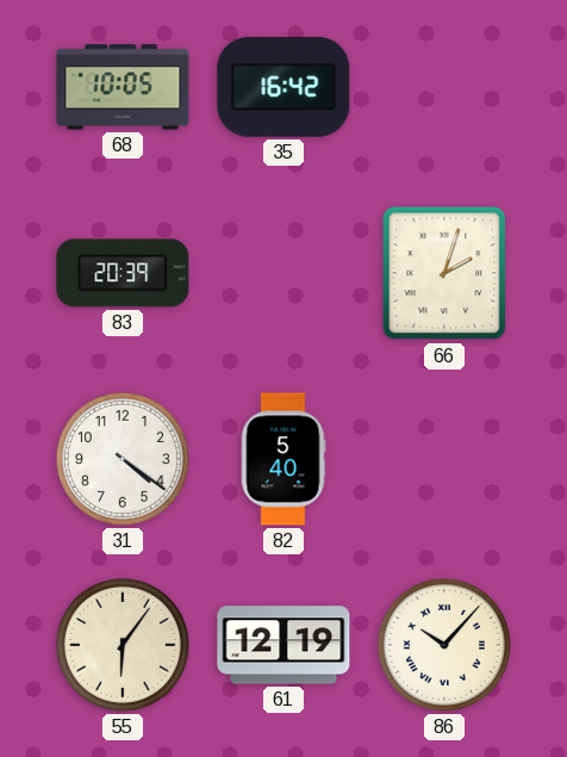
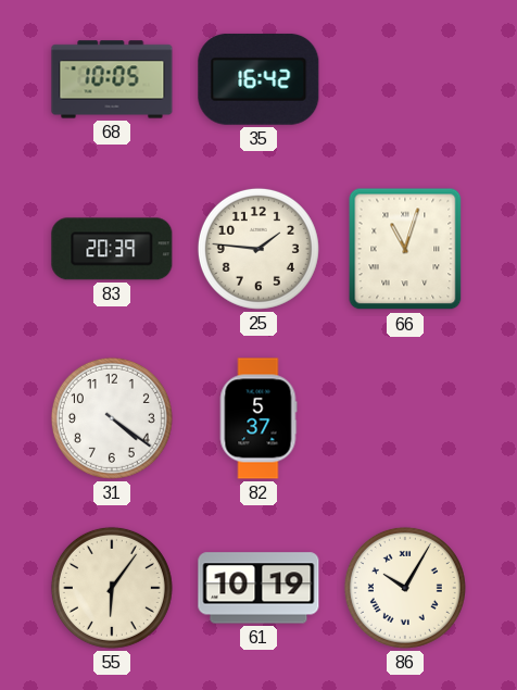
25: none -> 1:46
66: 2:03 -> 11:03
82: 5:40 -> 5:37
61: 12:19 -> 10:19
86: 10:07 -> 10:05
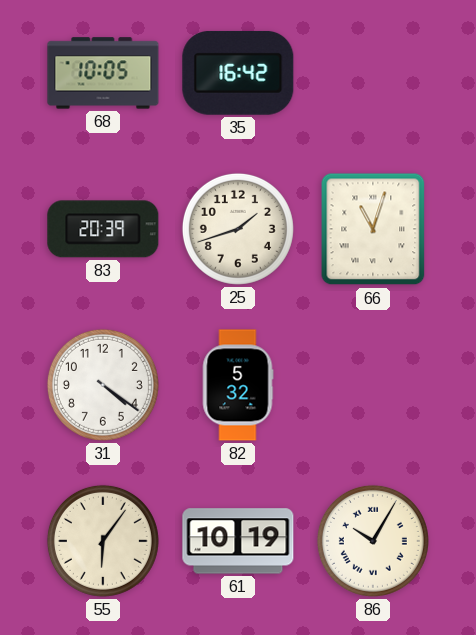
25: 1:46 -> 1:42
82: 5:37 -> 5:32
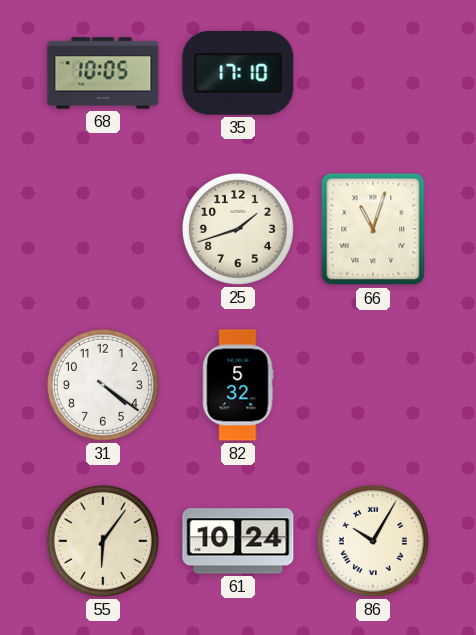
35: 16:42 -> 17:10
83: 20:39 -> none
61: 10:19 -> 10:24
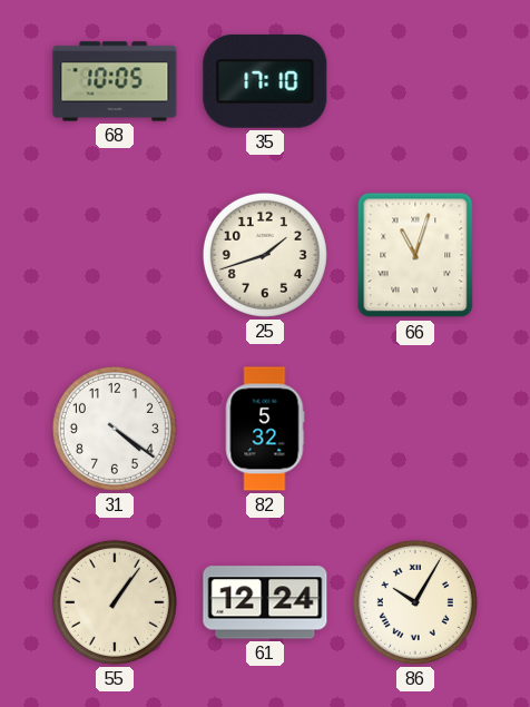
55: 6:06 -> 1:06
61: 10:24 -> 12:24
